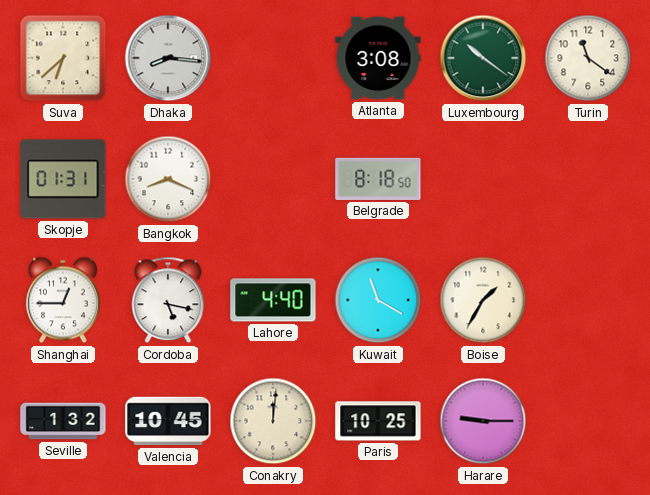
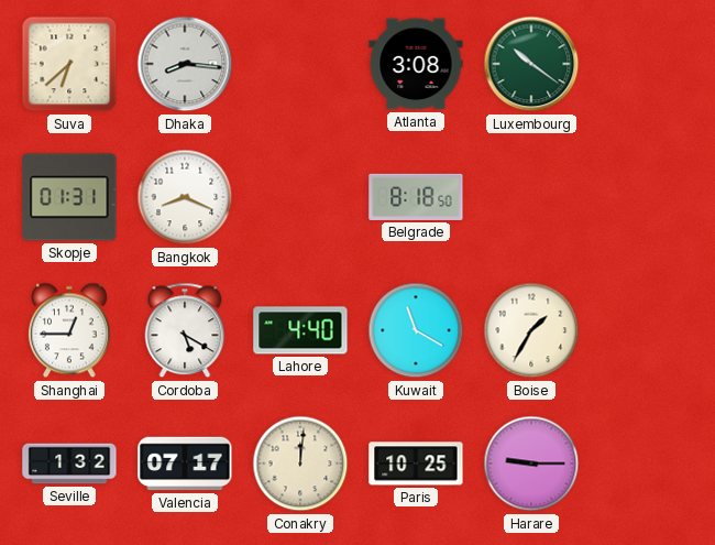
Turin: 11:21 -> none
Cordoba: 5:17 -> 5:20
Valencia: 10:45 -> 07:17
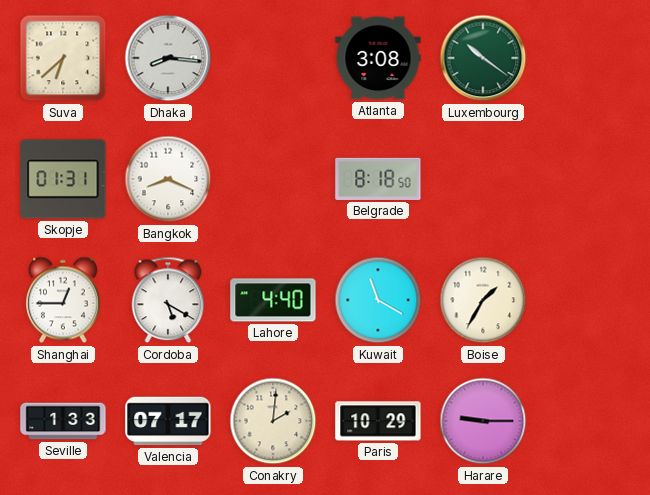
Seville: 1:32 -> 1:33
Conakry: 12:01 -> 2:01
Paris: 10:25 -> 10:29
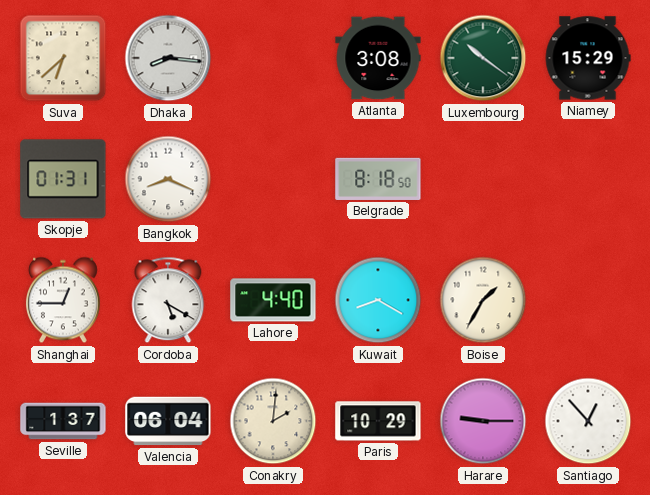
Niamey: none -> 15:29
Kuwait: 11:20 -> 8:20
Seville: 1:33 -> 1:37
Valencia: 07:17 -> 06:04
Santiago: none -> 12:53
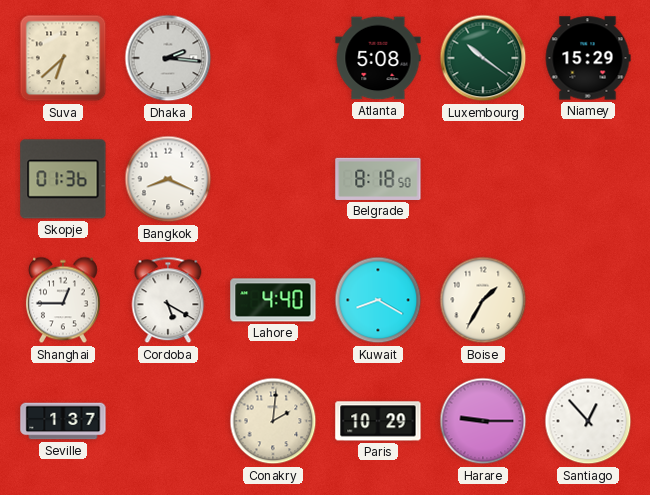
Dhaka: 8:16 -> 2:16
Atlanta: 3:08 -> 5:08
Skopje: 01:31 -> 01:36
Valencia: 06:04 -> none
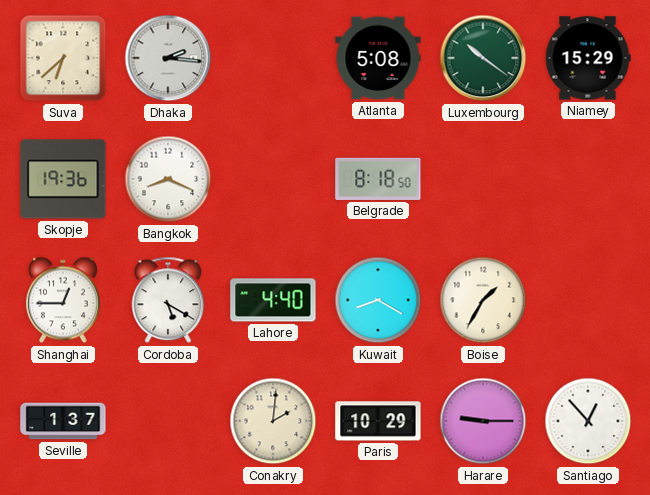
Skopje: 01:36 -> 19:36
